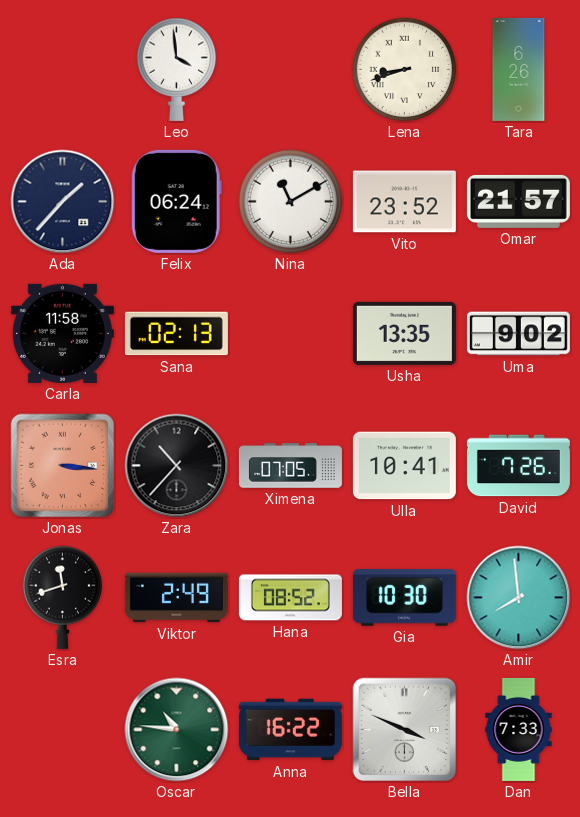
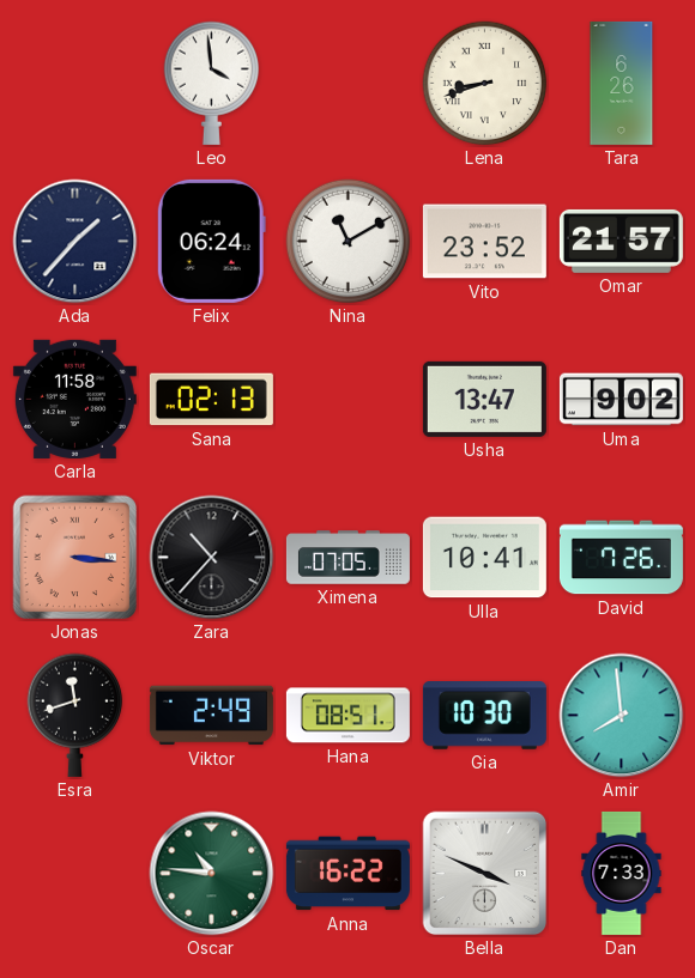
Usha: 13:35 -> 13:47
Hana: 08:52 -> 08:51
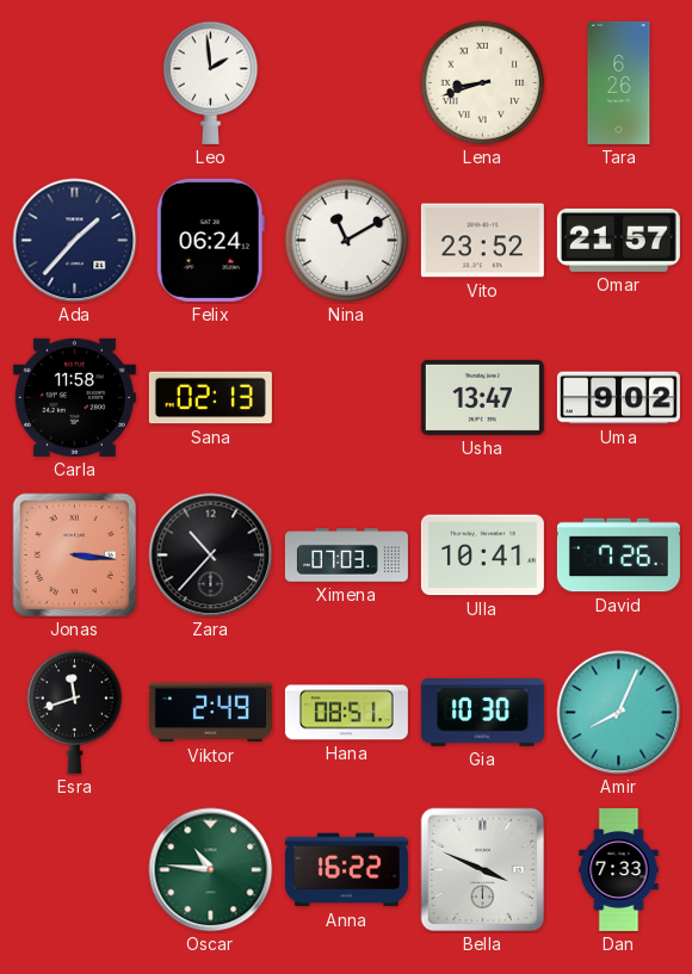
Leo: 3:59 -> 1:59
Ximena: 07:05 -> 07:03
Amir: 7:59 -> 8:04
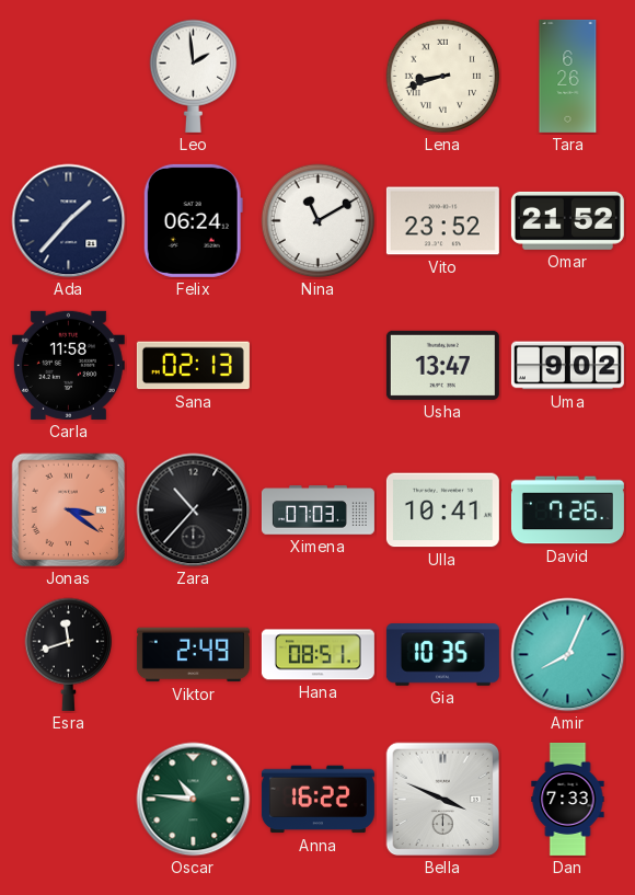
Omar: 21:57 -> 21:52
Jonas: 3:16 -> 3:21
Gia: 10:30 -> 10:35
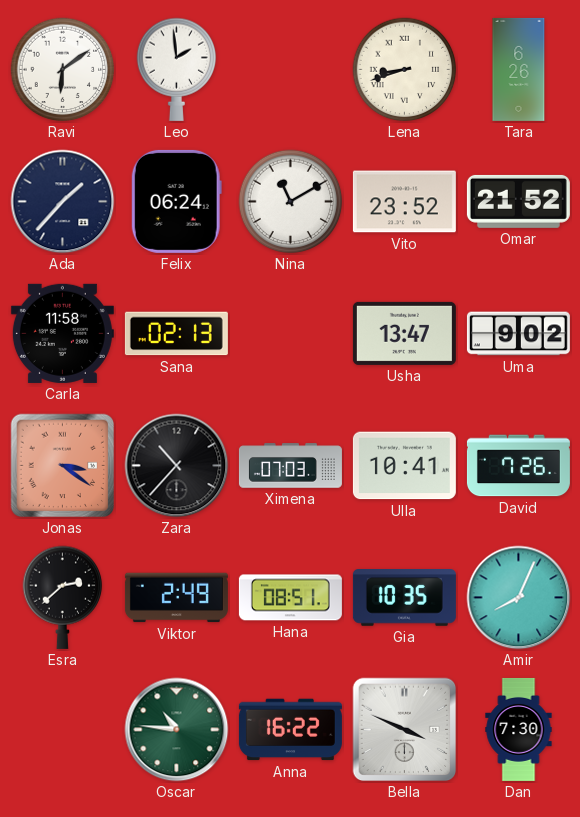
Ravi: none -> 6:09
Esra: 11:42 -> 2:38
Dan: 7:33 -> 7:30
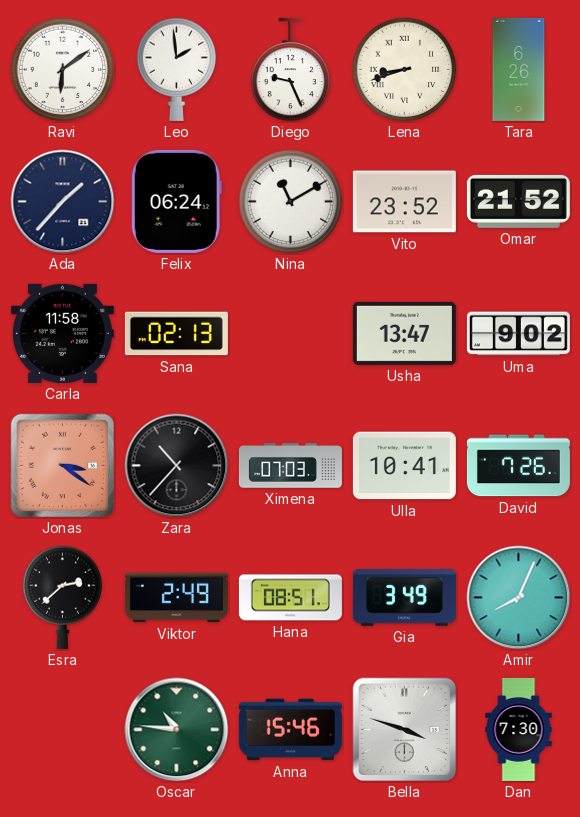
Diego: none -> 9:26
Gia: 10:35 -> 3:49
Anna: 16:22 -> 15:46
Bella: 3:49 -> 3:48
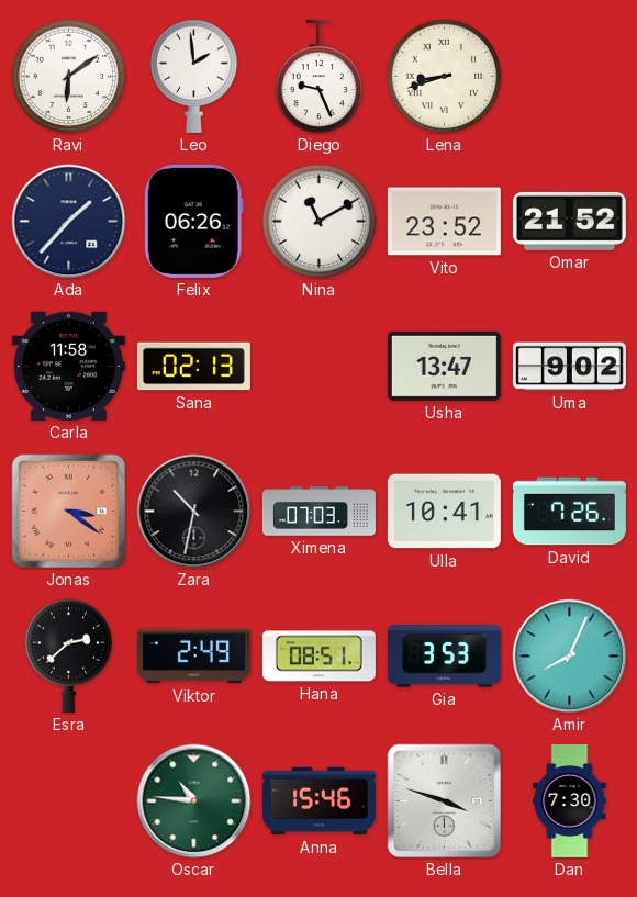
Tara: 6:26 -> none
Felix: 06:24 -> 06:26
Zara: 10:37 -> 10:32
Gia: 3:49 -> 3:53
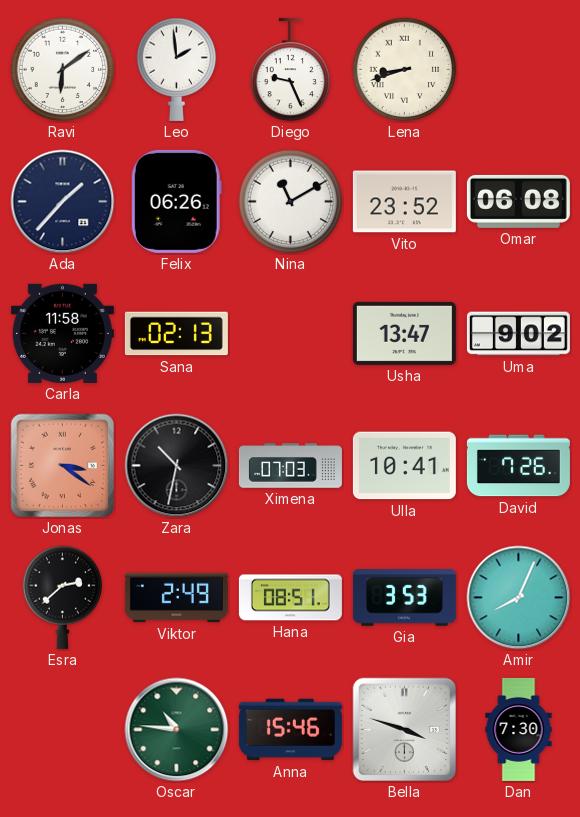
Omar: 21:52 -> 06:08
